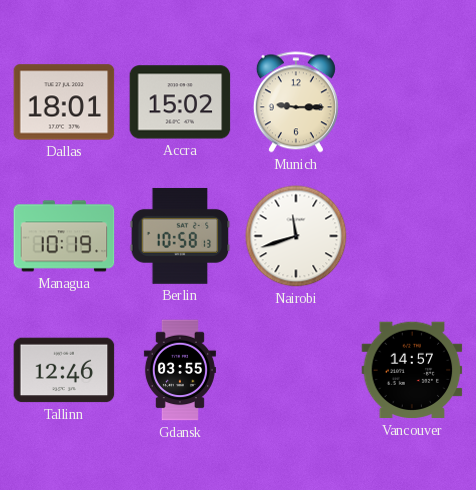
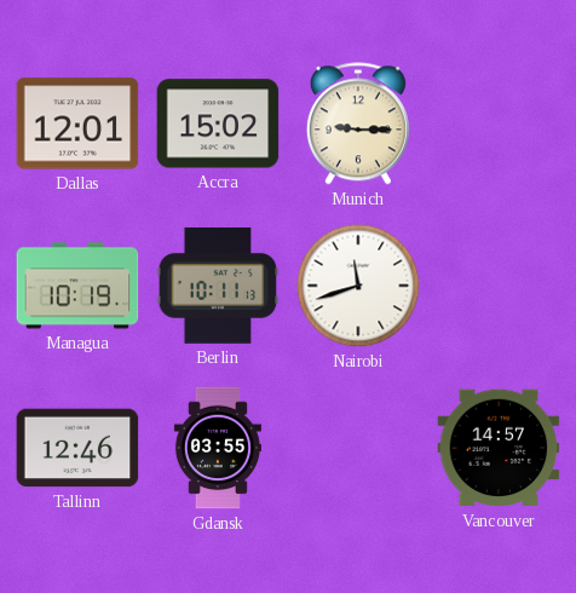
Dallas: 18:01 -> 12:01
Berlin: 10:58 -> 10:11
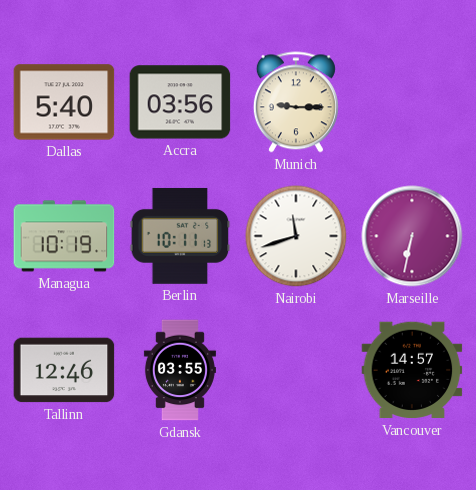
Dallas: 12:01 -> 5:40
Accra: 15:02 -> 03:56
Marseille: none -> 6:32
